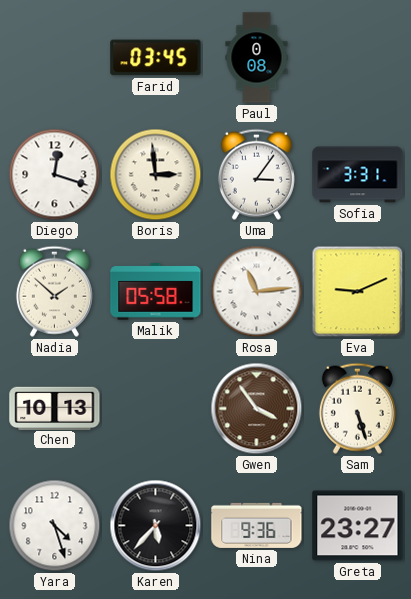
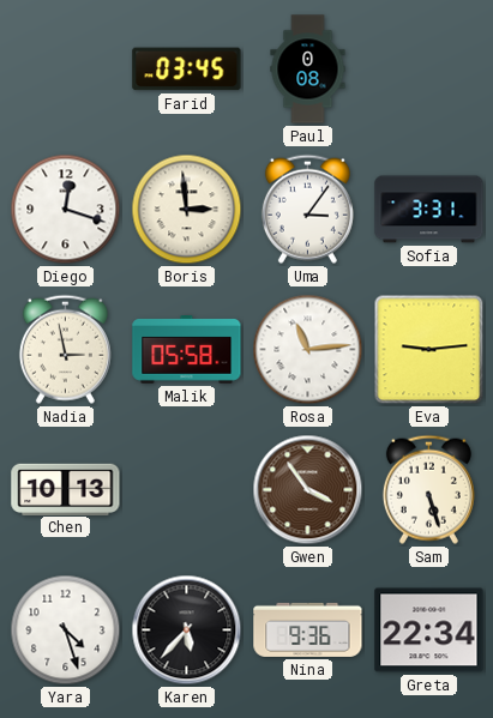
Nadia: 1:52 -> 2:58
Eva: 9:11 -> 9:14
Greta: 23:27 -> 22:34
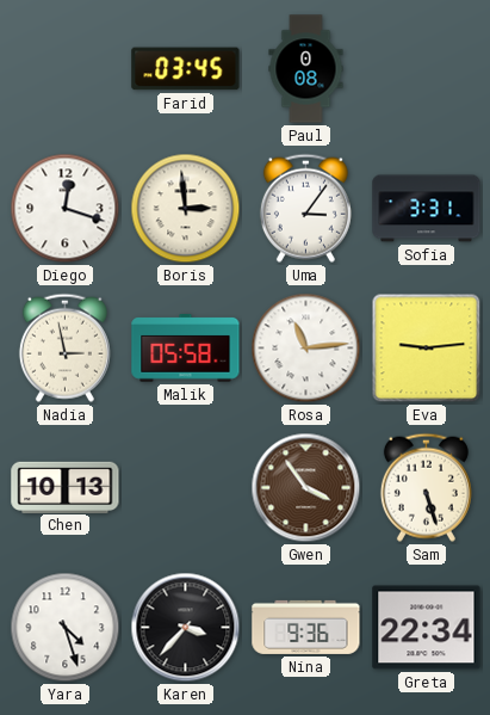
Karen: 5:37 -> 3:37
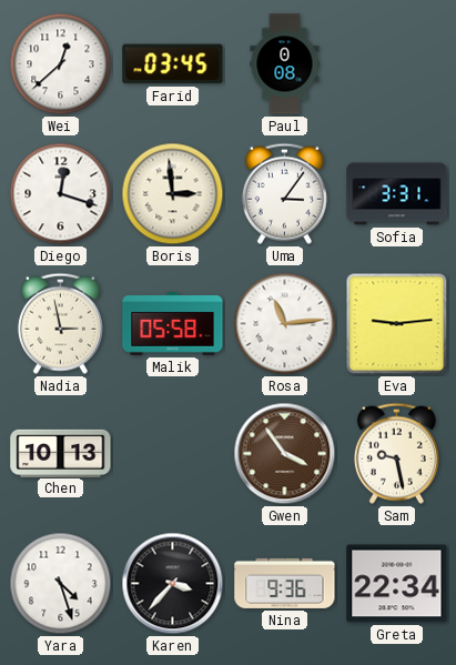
Wei: none -> 12:38
Sam: 5:27 -> 9:28
